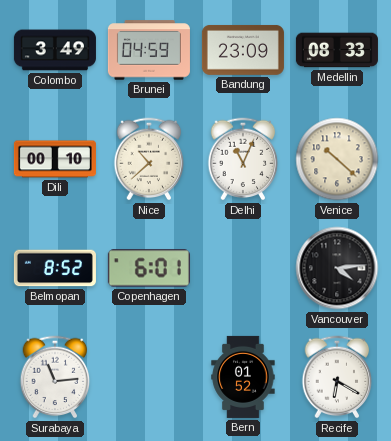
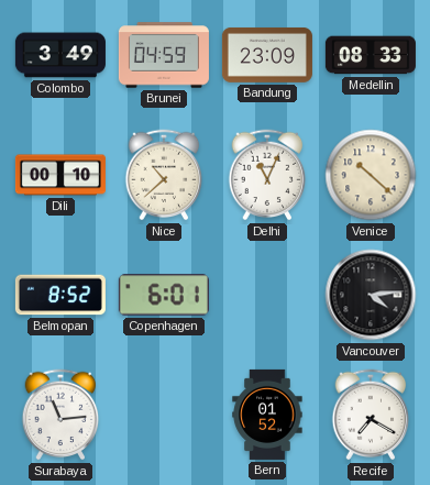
Recife: 6:20 -> 7:20
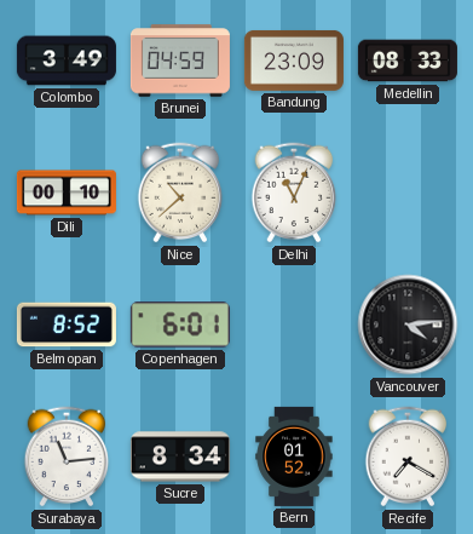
Venice: 10:22 -> none
Sucre: none -> 8:34
